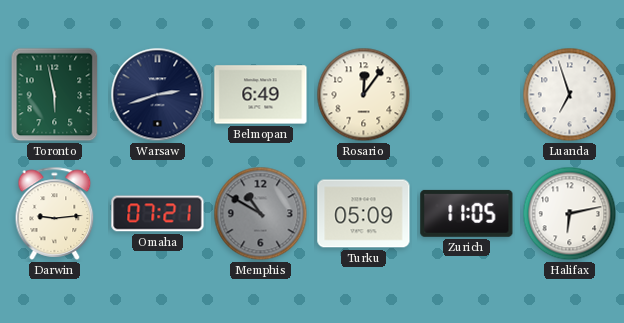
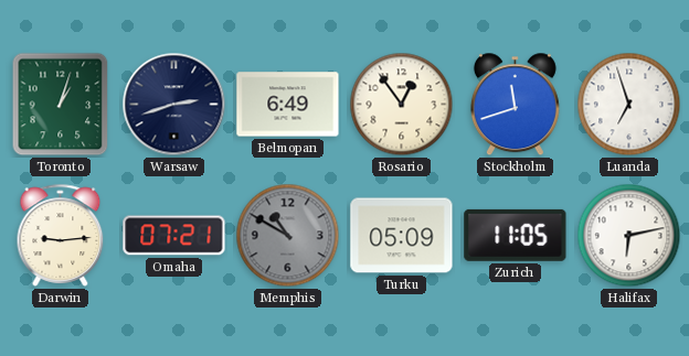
Toronto: 5:58 -> 1:03
Rosario: 12:06 -> 12:54
Stockholm: none -> 11:42
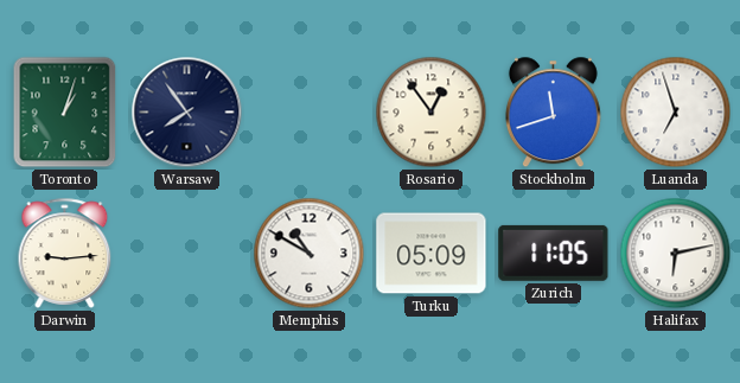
Warsaw: 2:42 -> 7:54
Belmopan: 6:49 -> none
Omaha: 07:21 -> none
Memphis dial: grey -> white
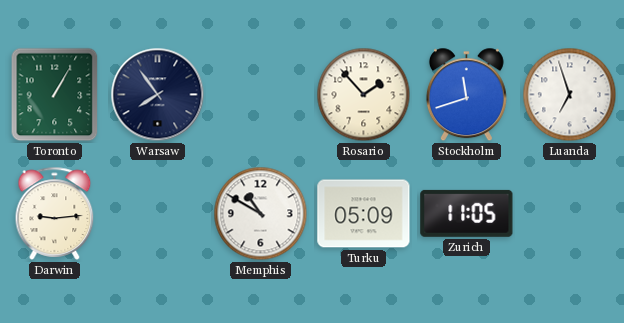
Toronto: 1:03 -> 1:05
Rosario: 12:54 -> 1:53
Halifax: 6:13 -> none
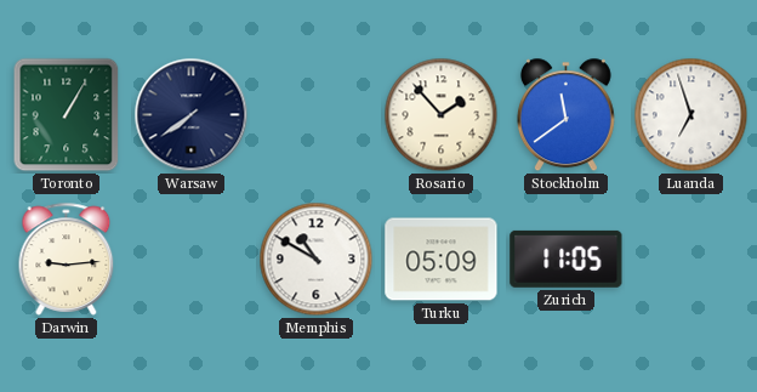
Warsaw: 7:54 -> 7:39
Stockholm: 11:42 -> 11:39
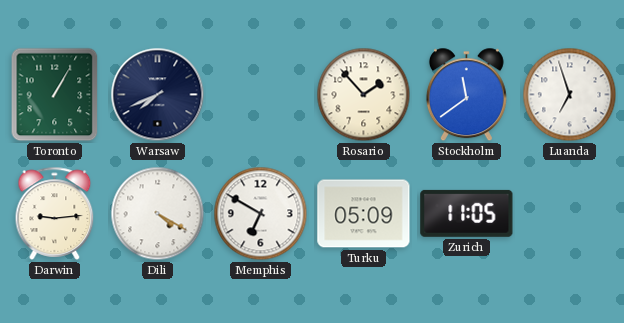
Warsaw: 7:39 -> 7:41
Dili: none -> 4:20
Memphis: 10:50 -> 6:50
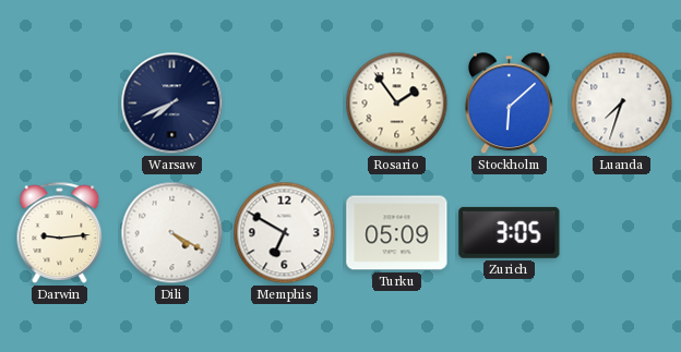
Toronto: 1:05 -> none
Rosario: 1:53 -> 1:54
Stockholm: 11:39 -> 6:08
Luanda: 6:57 -> 7:33
Zurich: 11:05 -> 3:05
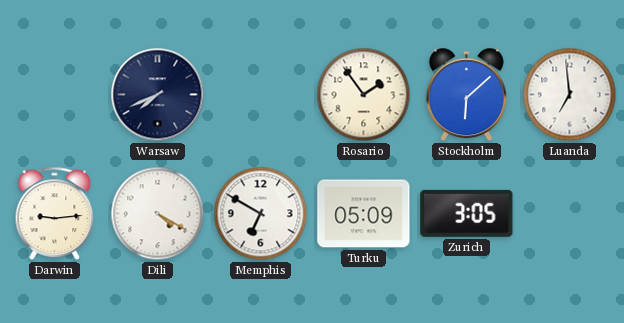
Luanda: 7:33 -> 6:59
